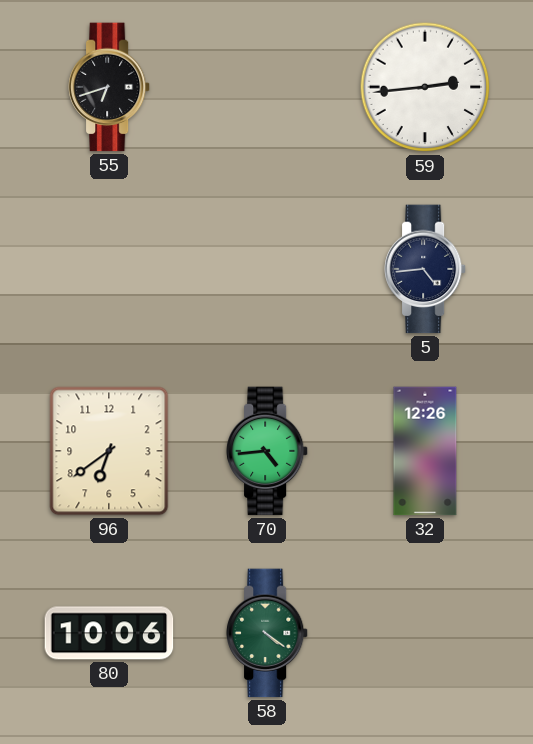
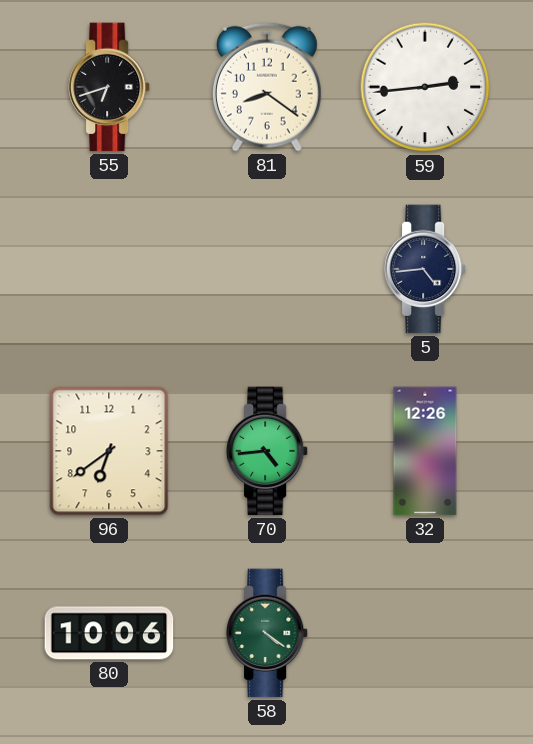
81: none -> 8:21
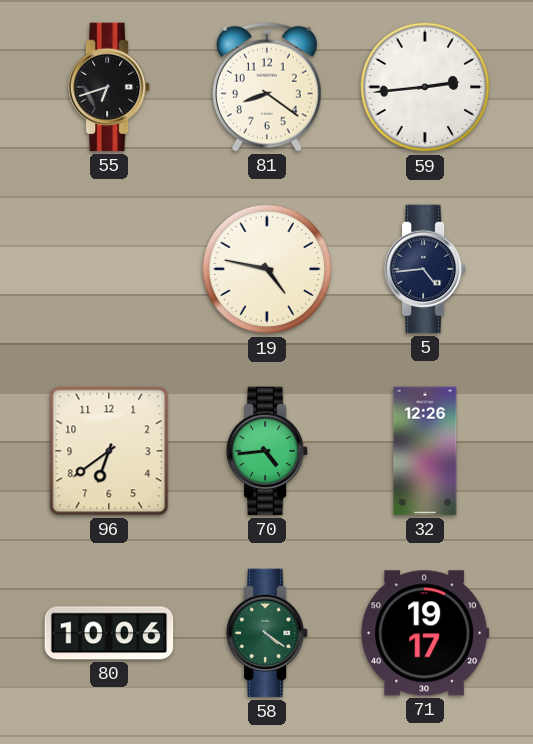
19: none -> 4:47
71: none -> 19:17
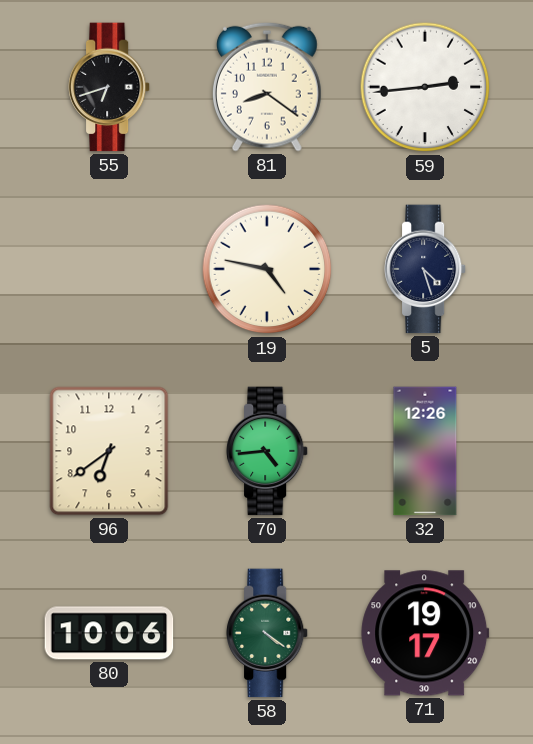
5: 4:44 -> 4:27
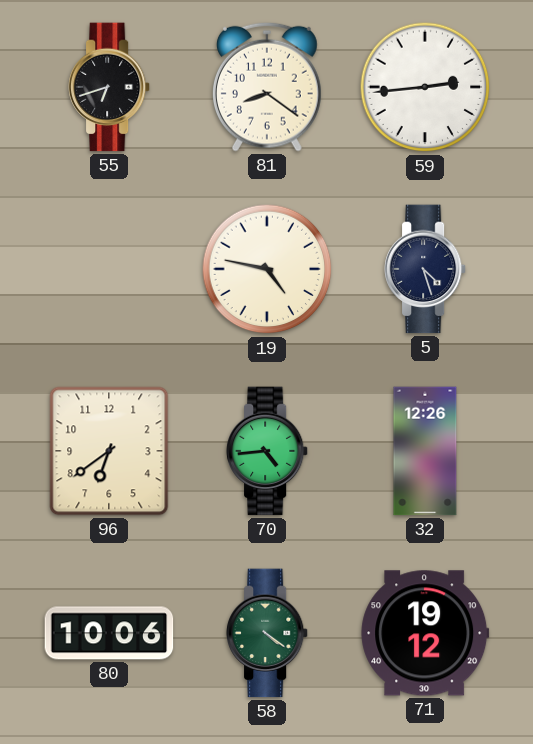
71: 19:17 -> 19:12
